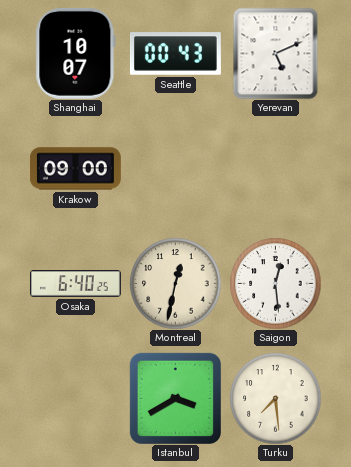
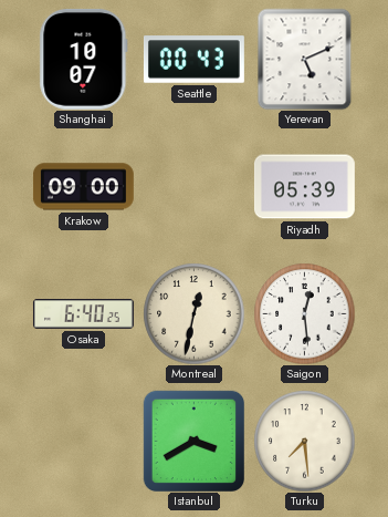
Riyadh: none -> 05:39
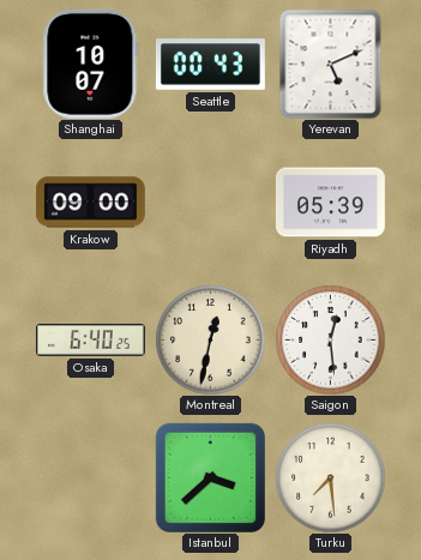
Istanbul: 3:40 -> 3:38
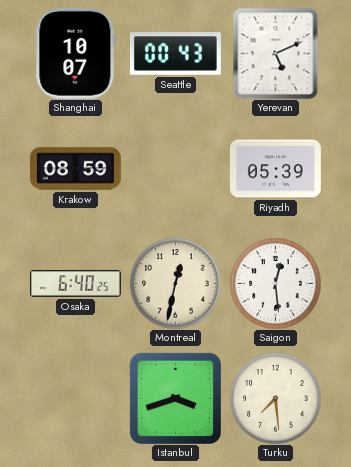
Krakow: 09:00 -> 08:59
Istanbul: 3:38 -> 3:42
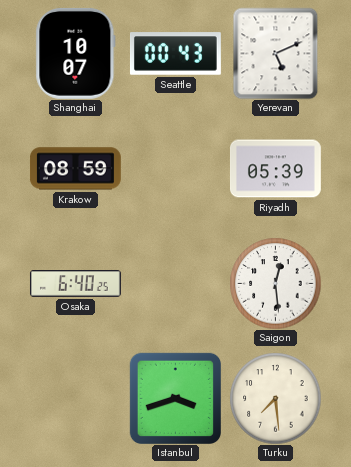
Montreal: 12:32 -> none
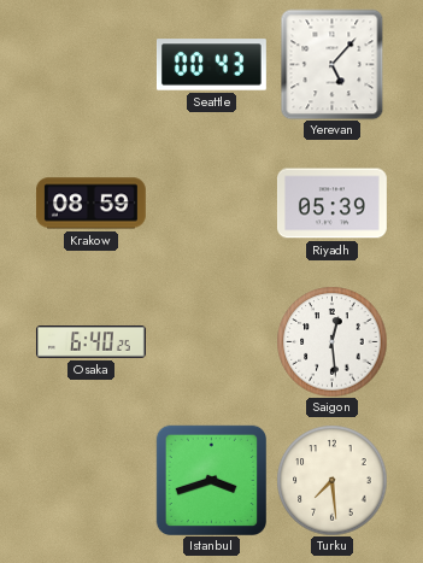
Shanghai: 10:07 -> none
Yerevan: 5:11 -> 5:07
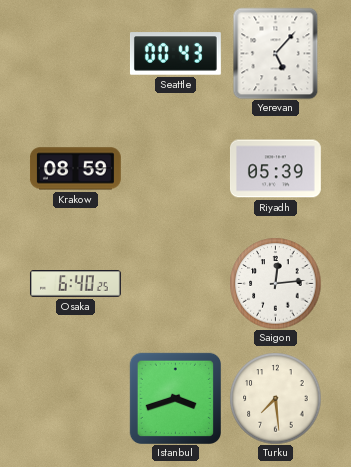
Saigon: 12:29 -> 12:14
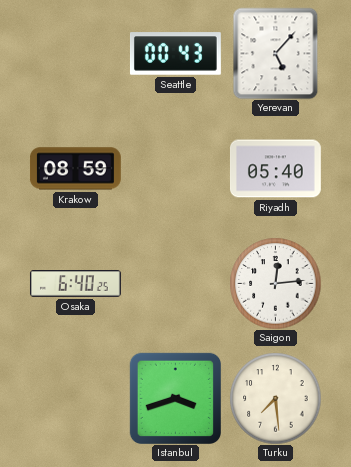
Riyadh: 05:39 -> 05:40
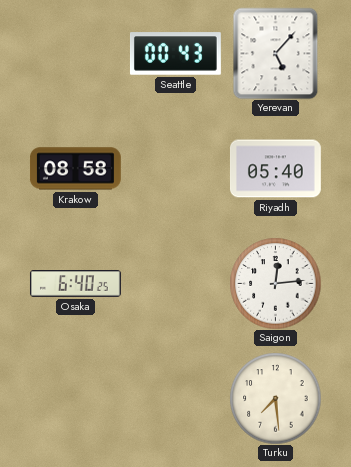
Krakow: 08:59 -> 08:58
Istanbul: 3:42 -> none
